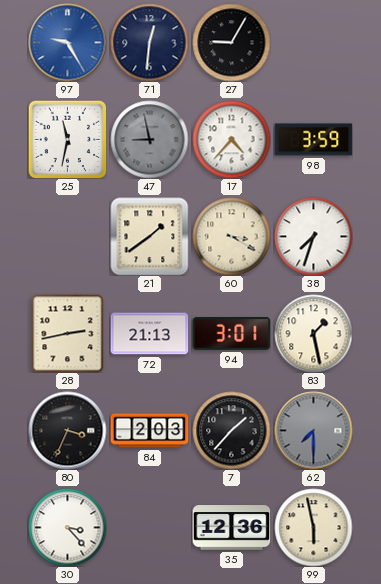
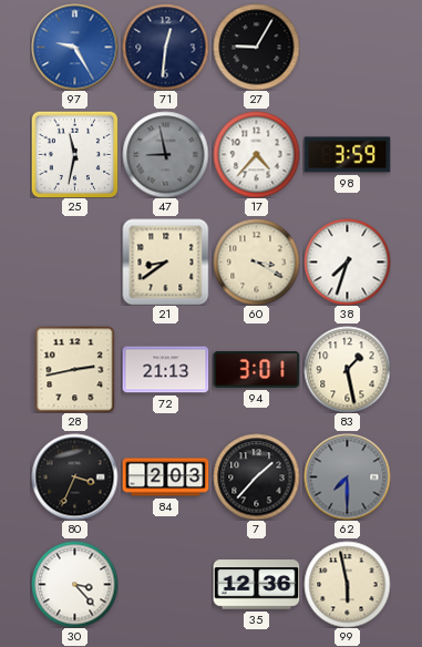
21: 1:39 -> 8:39
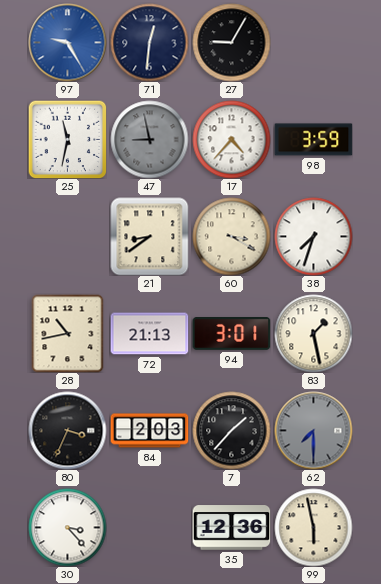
28: 2:43 -> 10:43
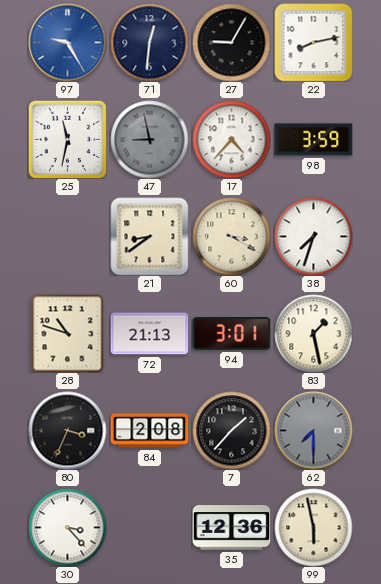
22: none -> 8:13
28: 10:43 -> 10:48
84: 2:03 -> 2:08
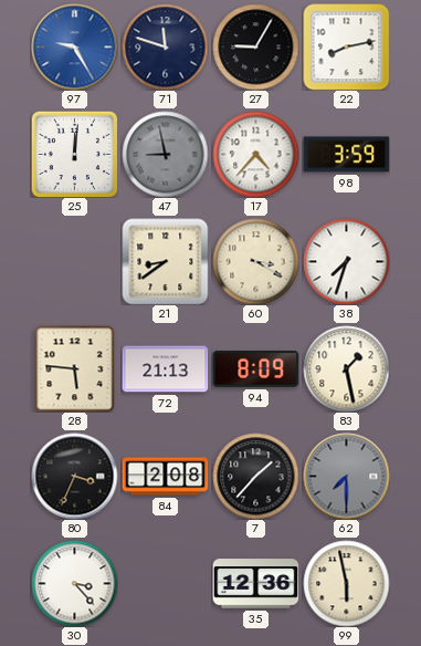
71: 12:31 -> 11:48
25: 11:32 -> 12:01
28: 10:48 -> 5:46
94: 3:01 -> 8:09
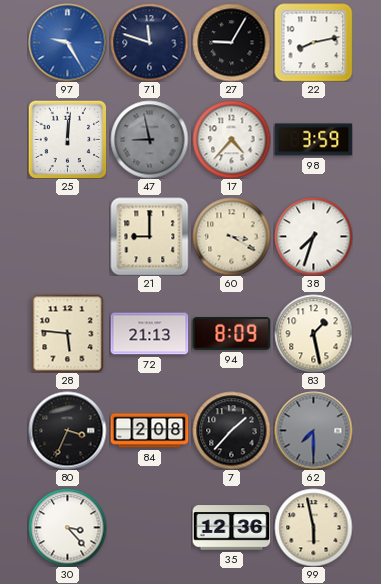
21: 8:39 -> 9:00
